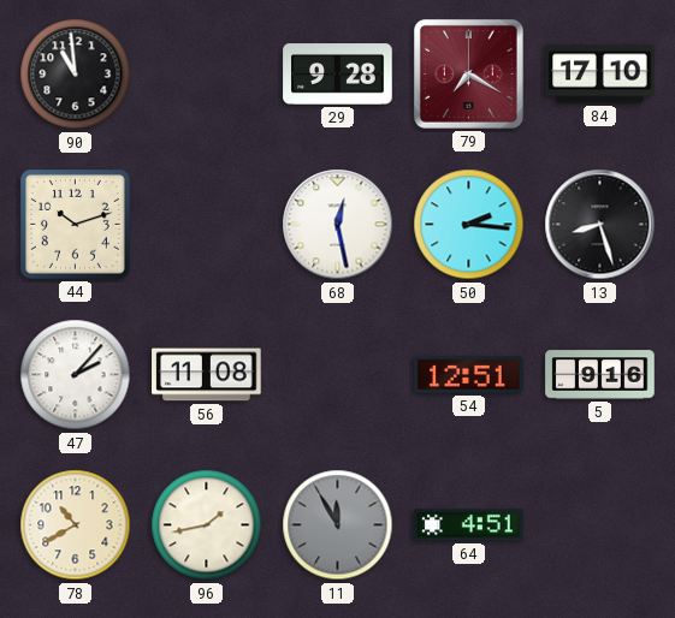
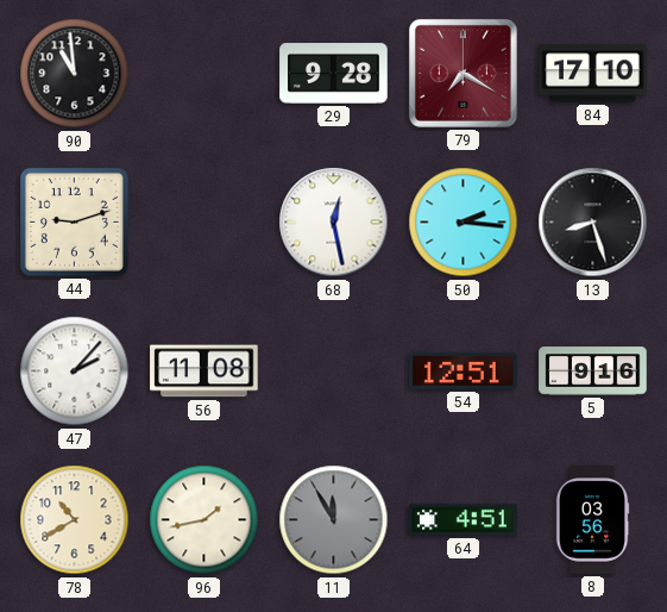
44: 10:12 -> 9:12
8: none -> 03:56
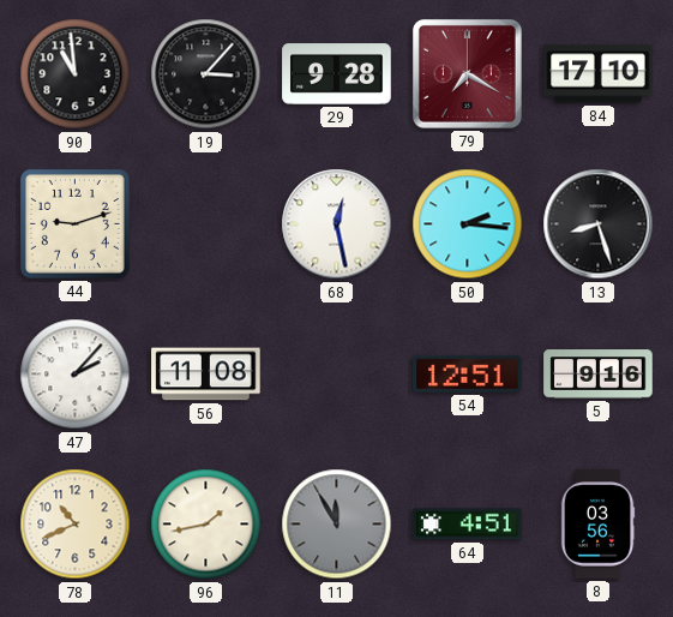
19: none -> 3:07
78: 10:40 -> 10:41
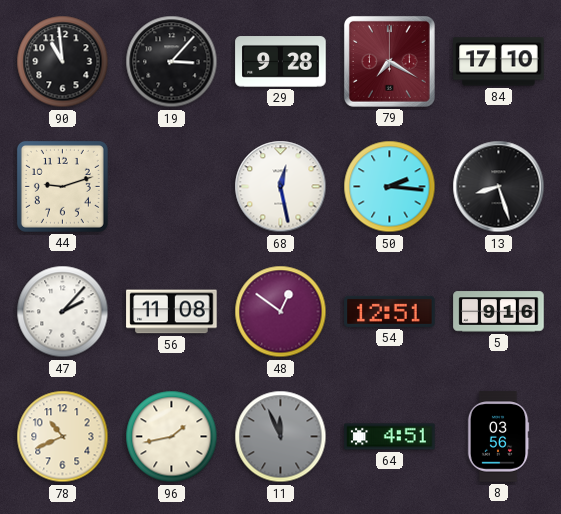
48: none -> 12:51
11: 11:55 -> 11:56
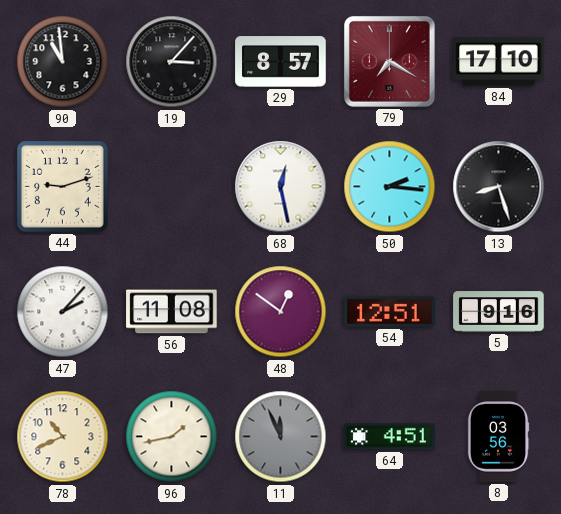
29: 9:28 -> 8:57
